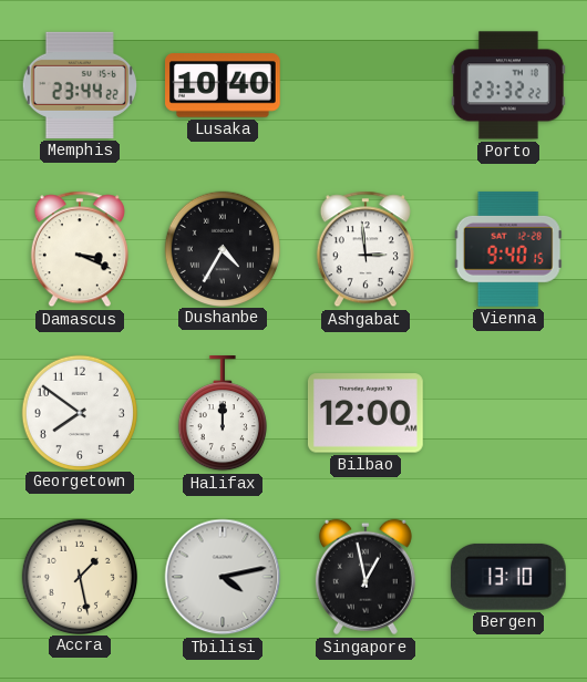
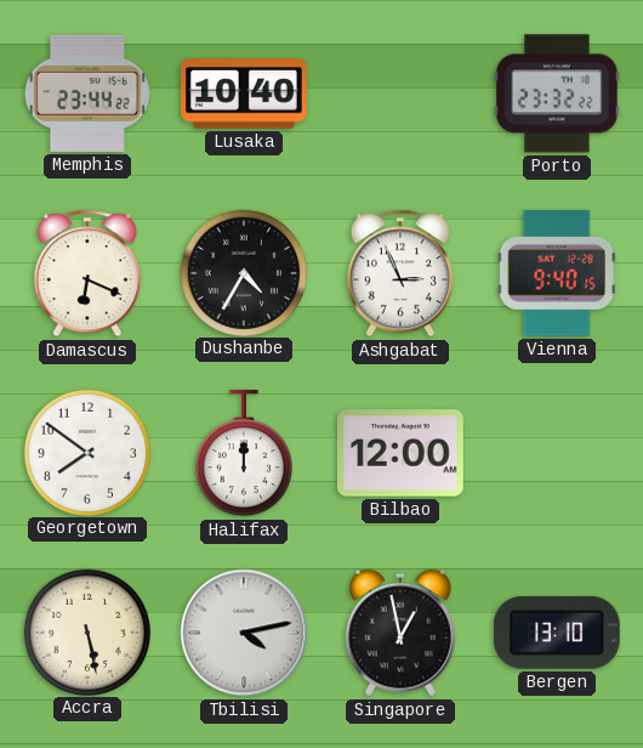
Damascus: 3:19 -> 6:19
Ashgabat: 2:59 -> 2:56
Accra: 1:28 -> 5:28
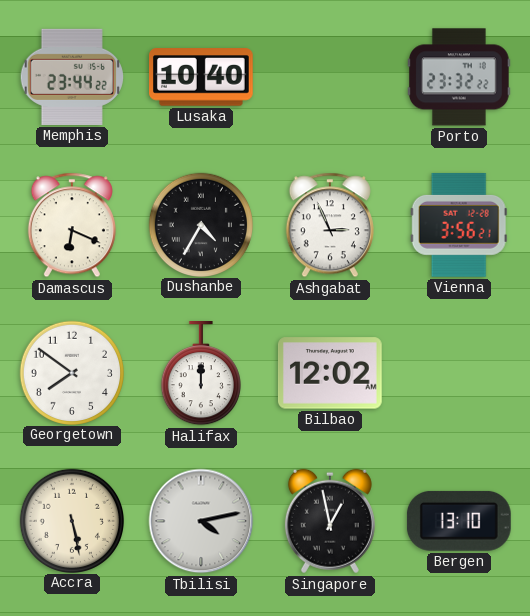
Vienna: 9:40 -> 3:56
Bilbao: 12:00 -> 12:02
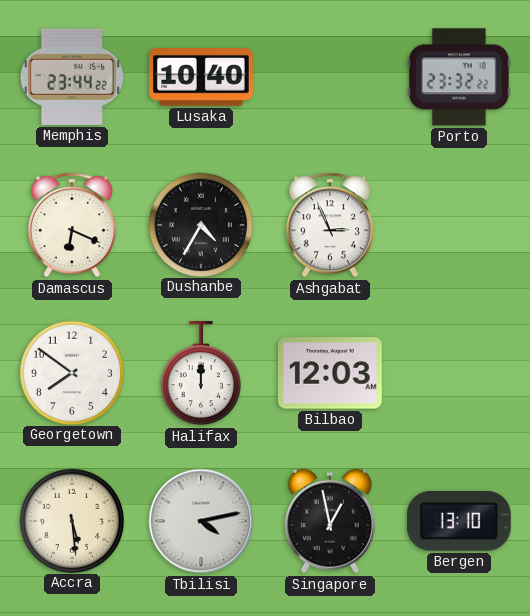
Vienna: 3:56 -> none
Bilbao: 12:02 -> 12:03
Accra: 5:28 -> 5:29
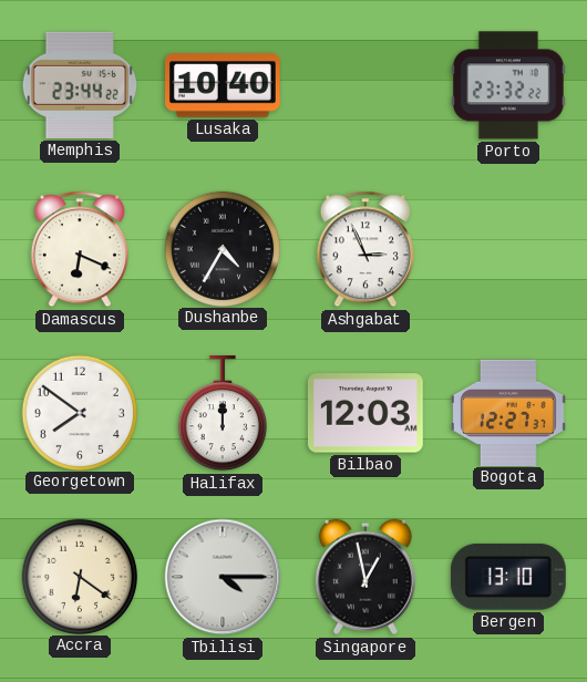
Bogota: none -> 12:27
Accra: 5:29 -> 6:21
Tbilisi: 4:13 -> 4:15
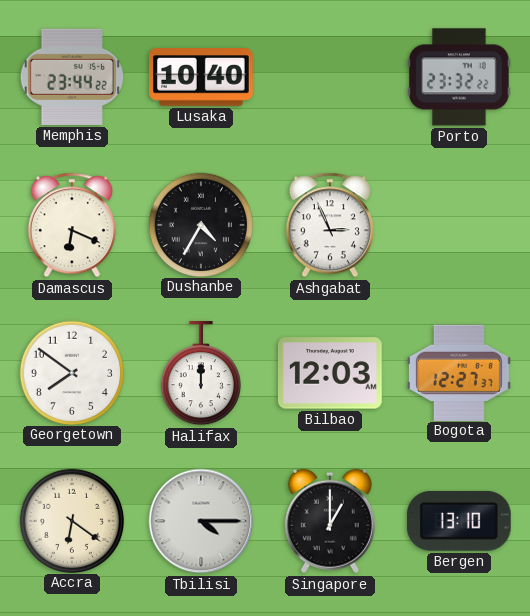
Singapore: 12:58 -> 1:00
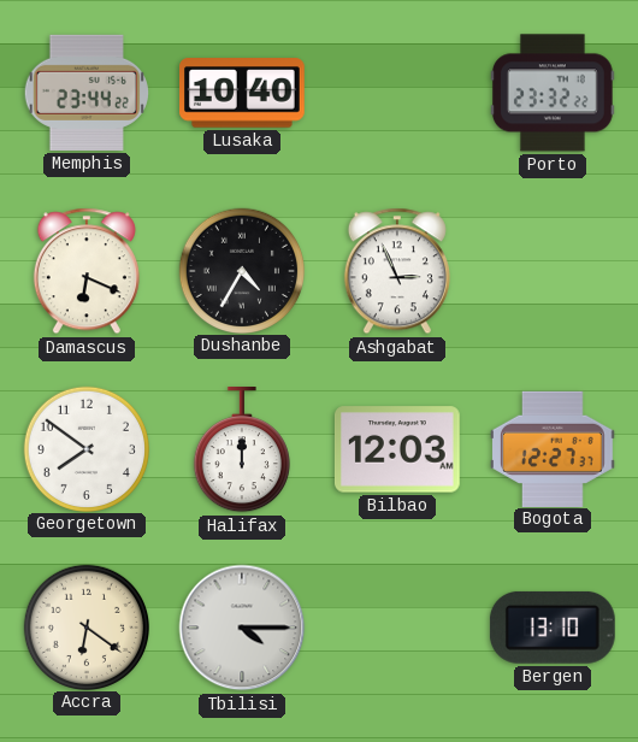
Singapore: 1:00 -> none
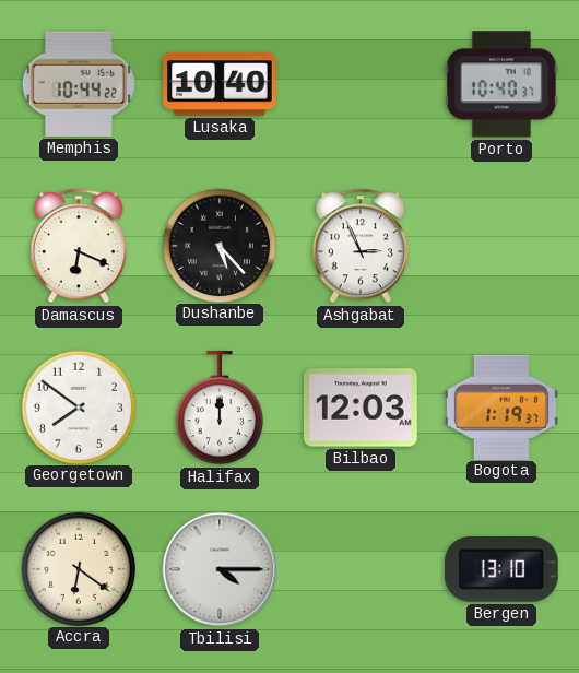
Memphis: 23:44 -> 10:44
Porto: 23:32 -> 10:40
Dushanbe: 4:35 -> 5:23
Bogota: 12:27 -> 1:19
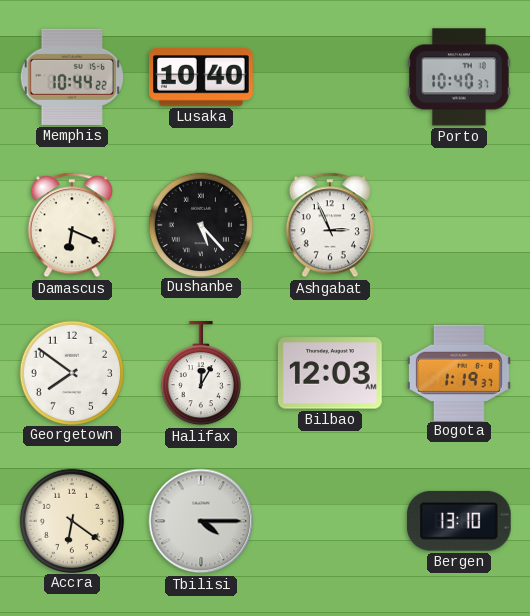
Halifax: 12:00 -> 12:05
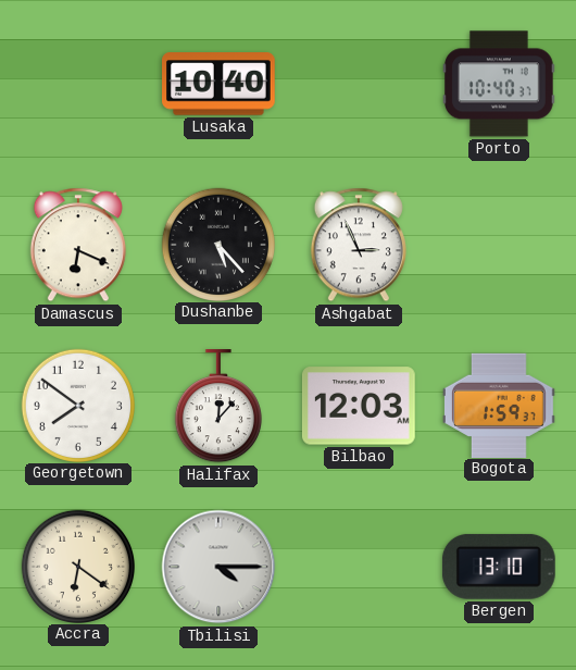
Memphis: 10:44 -> none
Halifax: 12:05 -> 12:07
Bogota: 1:19 -> 1:59
